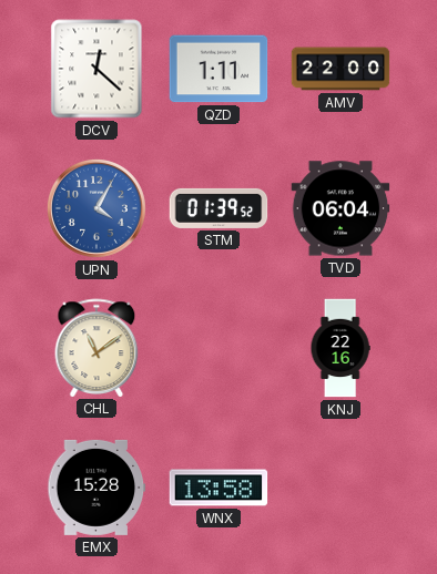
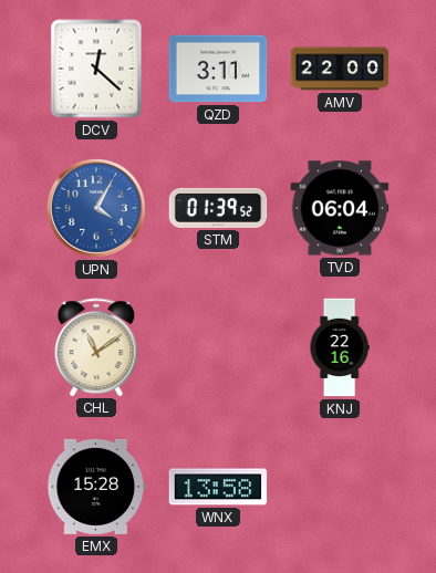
QZD: 1:11 -> 3:11
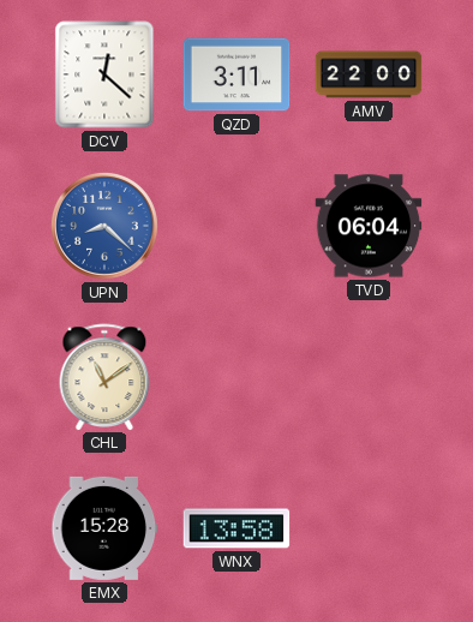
UPN: 4:05 -> 8:22
STM: 01:39 -> none
KNJ: 22:16 -> none
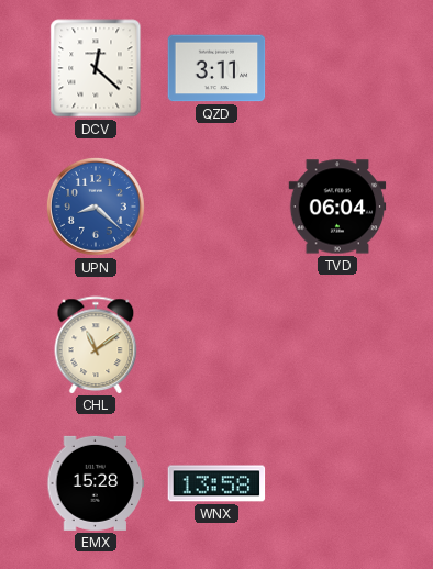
AMV: 22:00 -> none
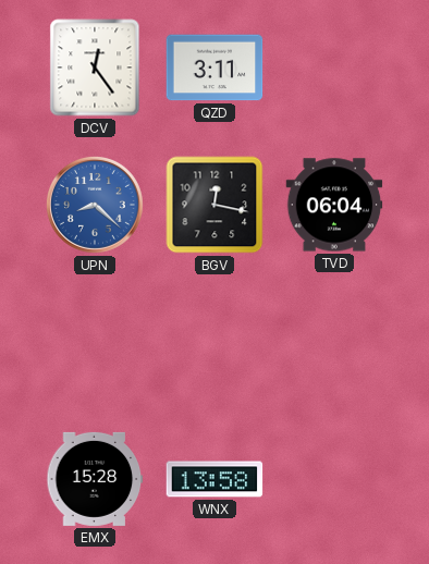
DCV: 12:22 -> 12:24
BGV: none -> 12:17
CHL: 11:09 -> none
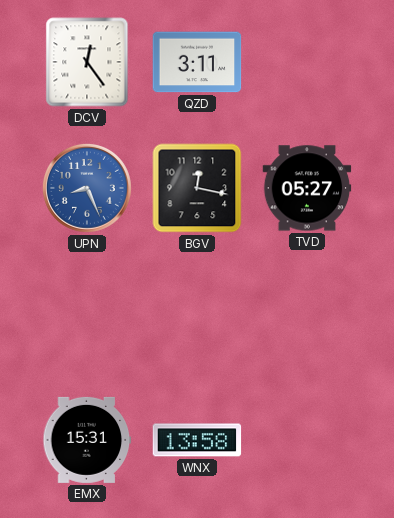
UPN: 8:22 -> 8:26
TVD: 06:04 -> 05:27
EMX: 15:28 -> 15:31
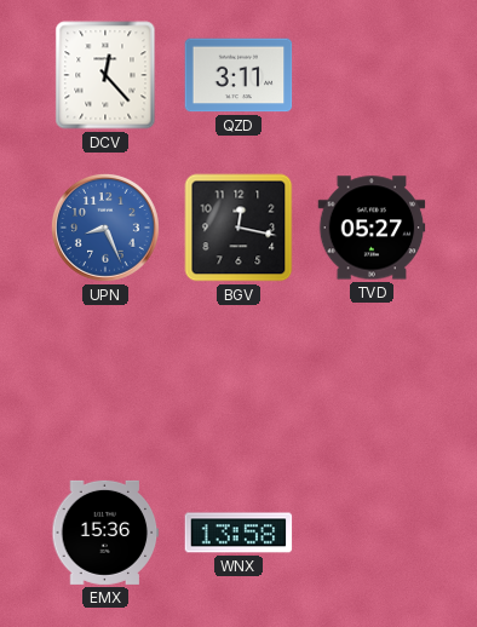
DCV: 12:24 -> 12:23
EMX: 15:31 -> 15:36
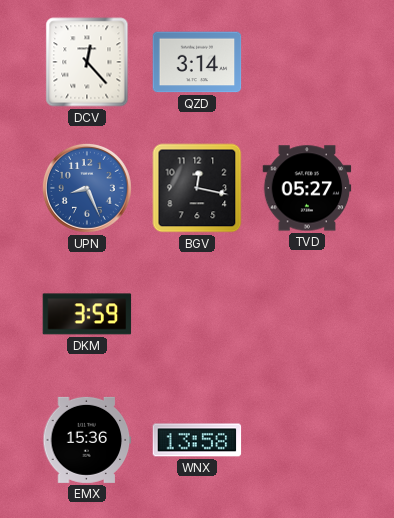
QZD: 3:11 -> 3:14
DKM: none -> 3:59
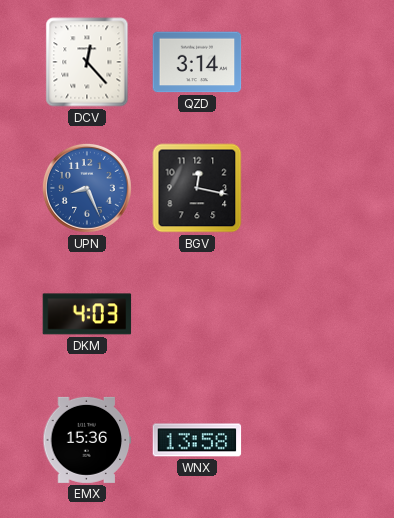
TVD: 05:27 -> none
DKM: 3:59 -> 4:03
